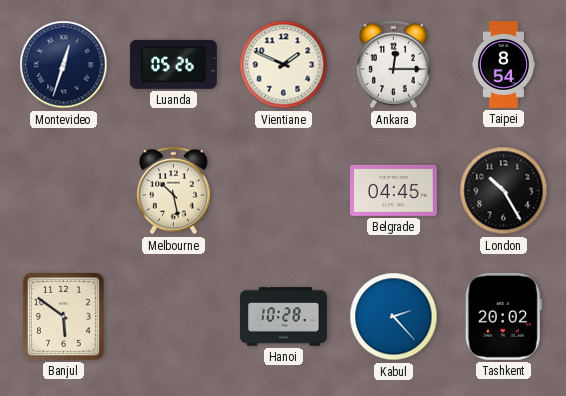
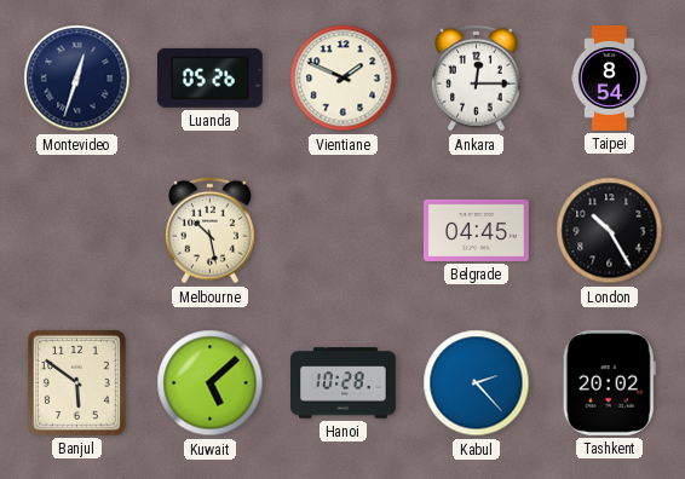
Kuwait: none -> 5:08
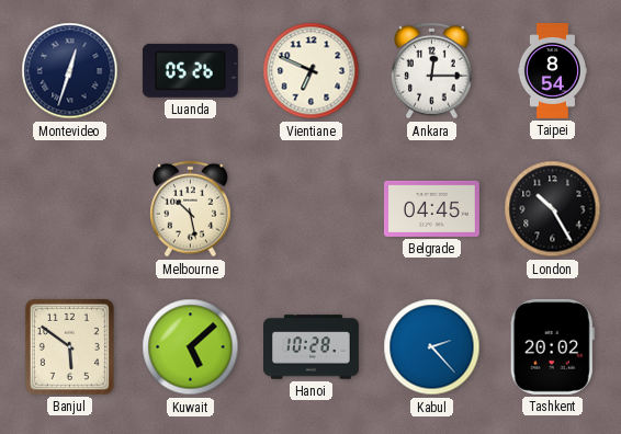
Vientiane: 1:49 -> 6:49
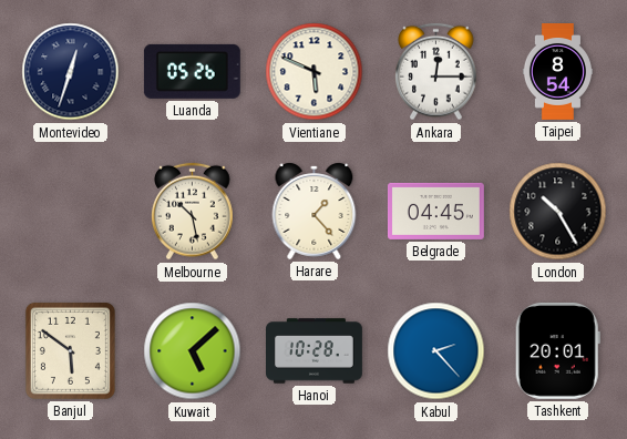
Vientiane: 6:49 -> 5:49
Harare: none -> 1:23
Tashkent: 20:02 -> 20:01
